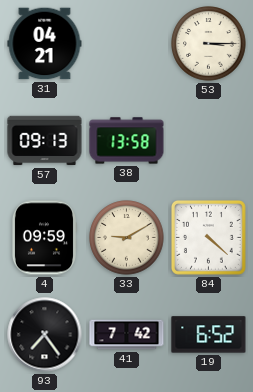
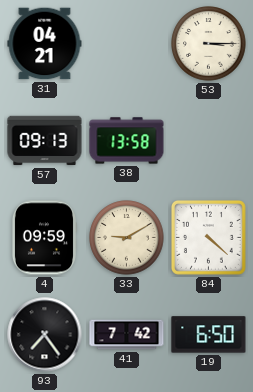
19: 6:52 -> 6:50
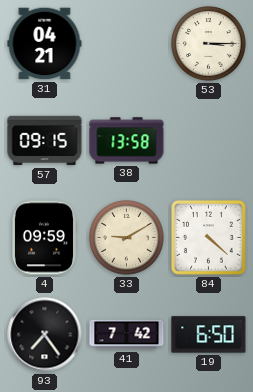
57: 09:13 -> 09:15
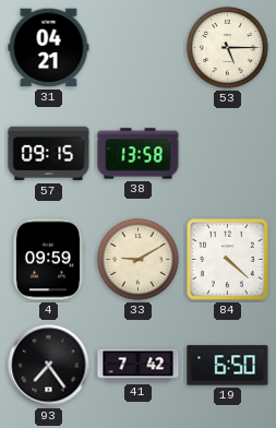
53: 3:15 -> 5:15
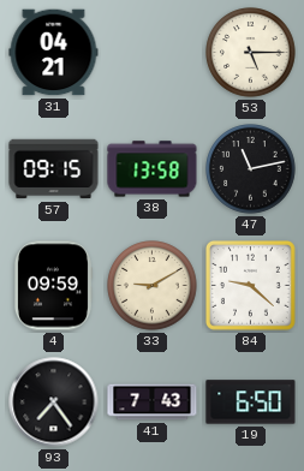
47: none -> 11:13
84: 4:22 -> 9:22
41: 7:42 -> 7:43
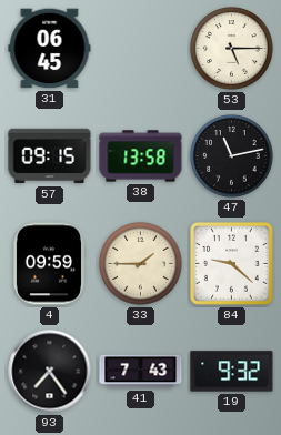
31: 04:21 -> 06:45
33: 9:10 -> 1:45
19: 6:50 -> 9:32
